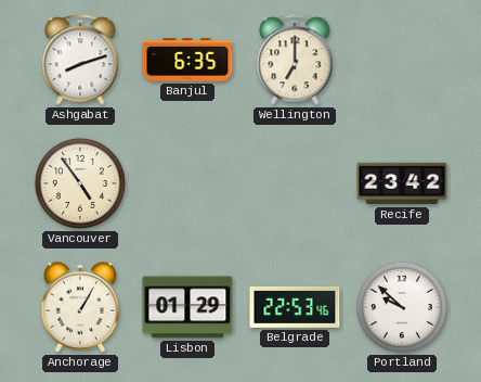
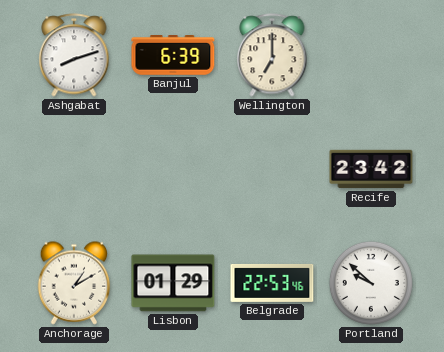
Banjul: 6:35 -> 6:39
Vancouver: 4:54 -> none
Anchorage: 1:05 -> 1:10
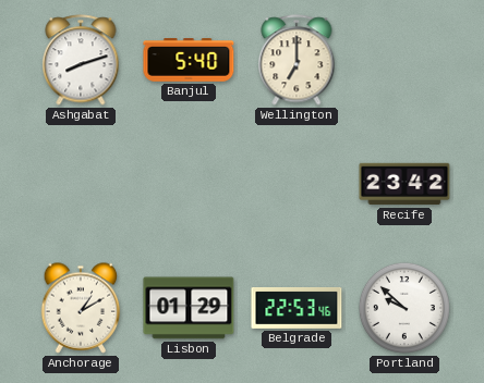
Banjul: 6:39 -> 5:40
